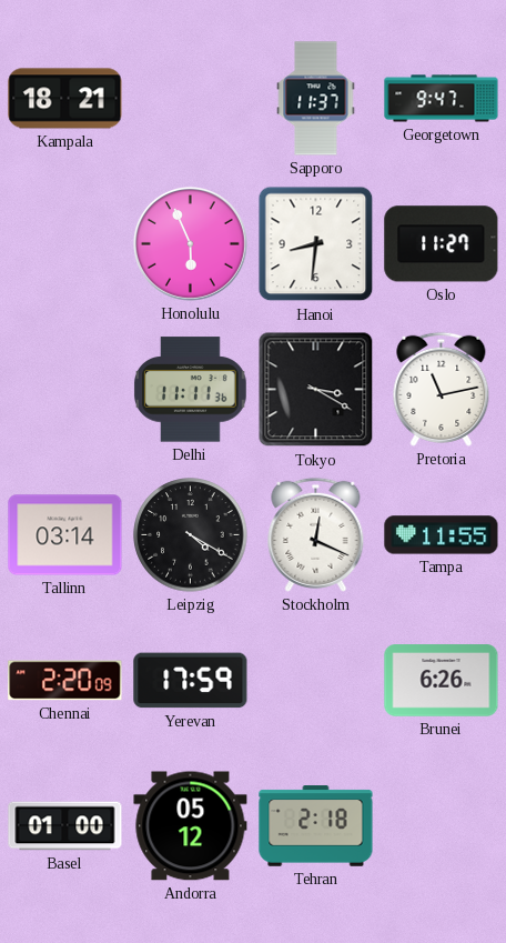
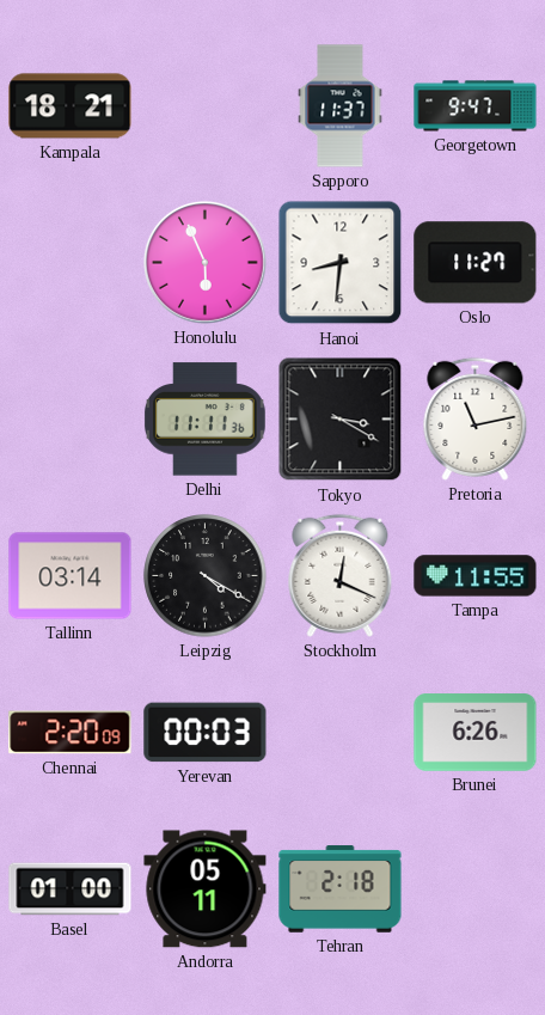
Yerevan: 17:59 -> 00:03
Andorra: 05:12 -> 05:11
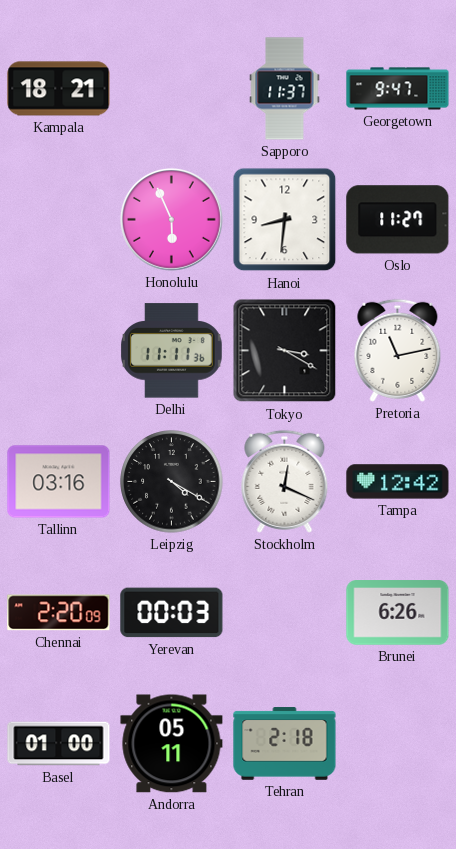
Tallinn: 03:14 -> 03:16
Tampa: 11:55 -> 12:42
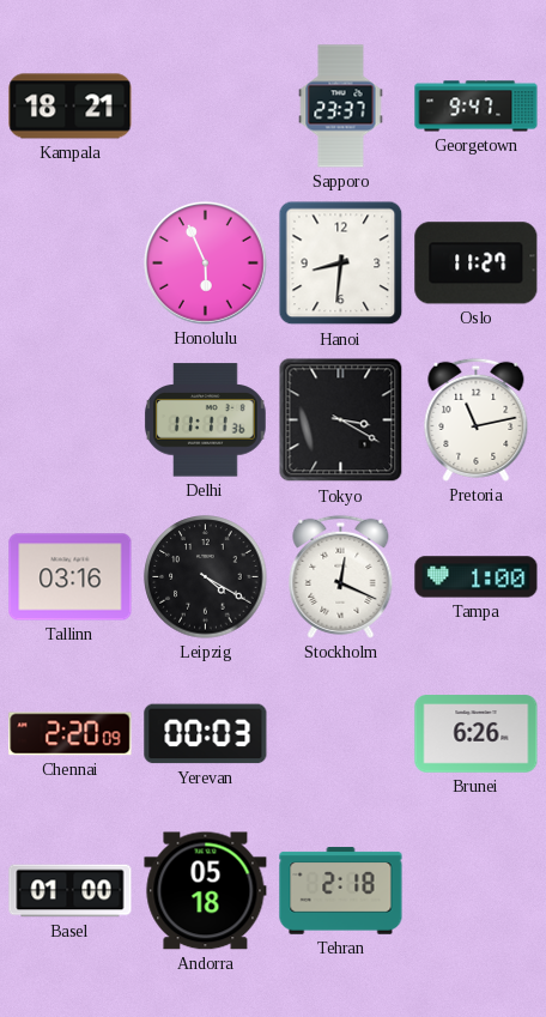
Sapporo: 11:37 -> 23:37
Tampa: 12:42 -> 1:00
Andorra: 05:11 -> 05:18
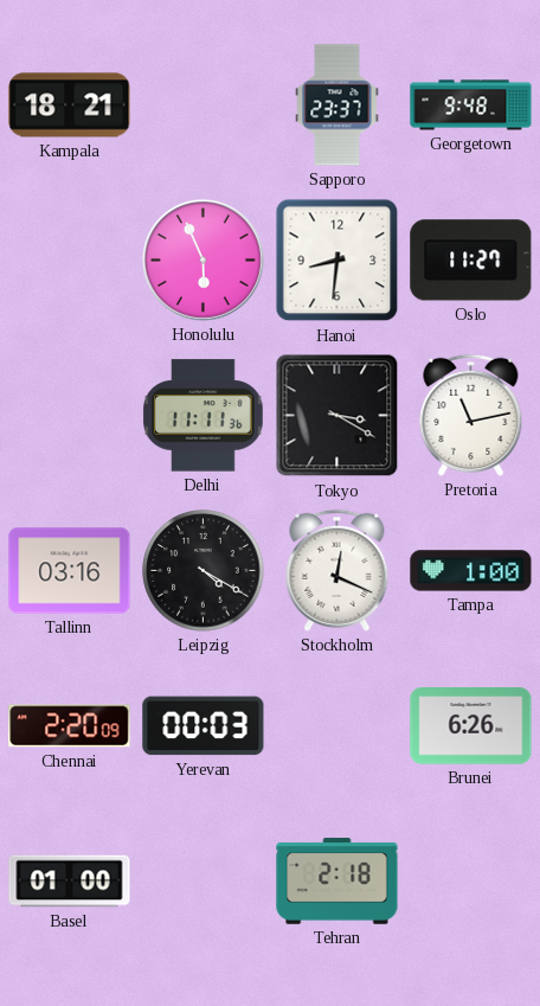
Georgetown: 9:47 -> 9:48
Andorra: 05:18 -> none
